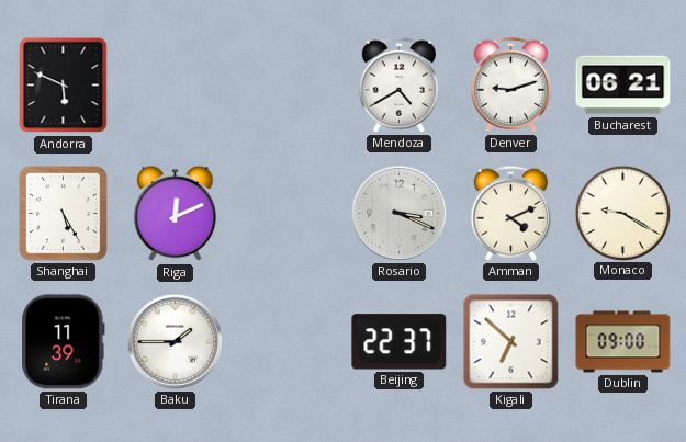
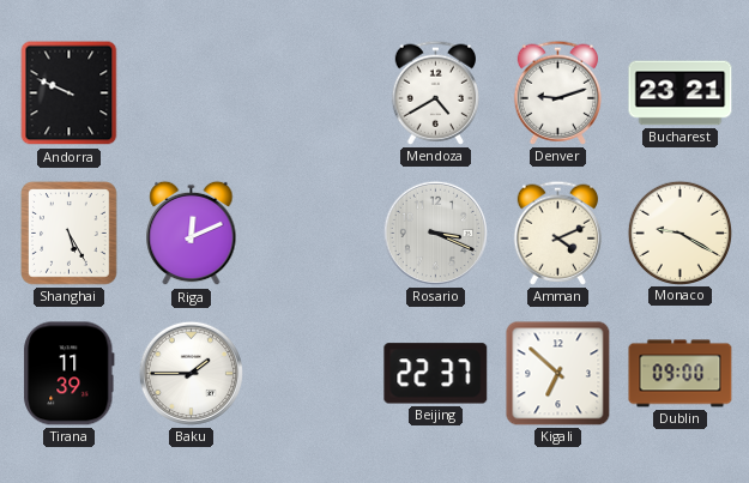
Andorra: 5:49 -> 9:49
Bucharest: 06:21 -> 23:21
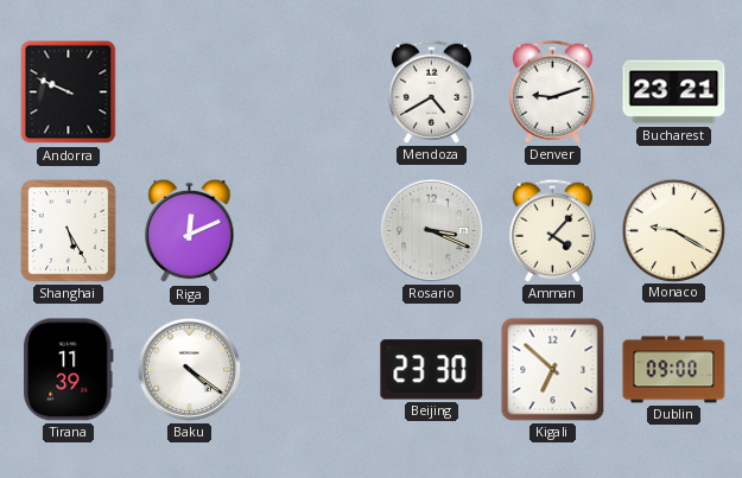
Amman: 4:11 -> 4:07
Baku: 1:45 -> 4:21
Beijing: 22:37 -> 23:30
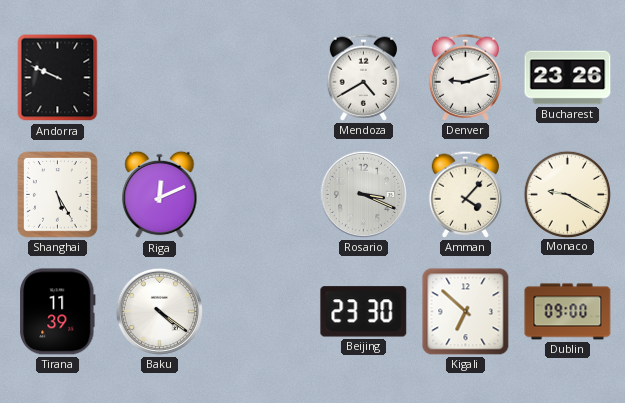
Bucharest: 23:21 -> 23:26
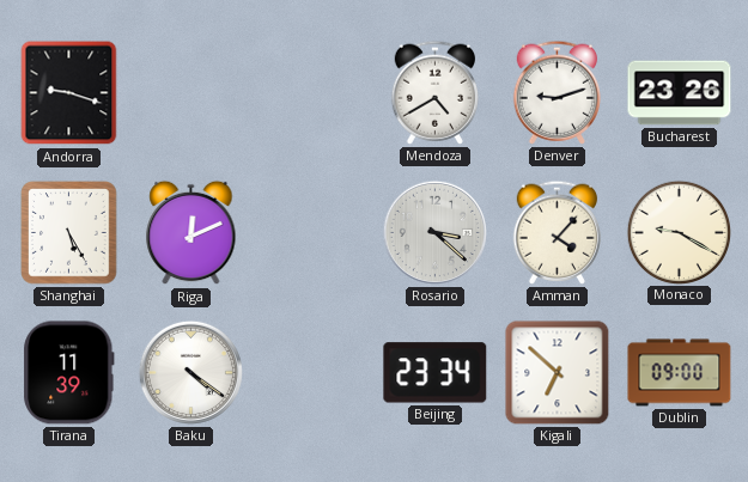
Andorra: 9:49 -> 9:18
Rosario: 3:19 -> 3:22
Beijing: 23:30 -> 23:34
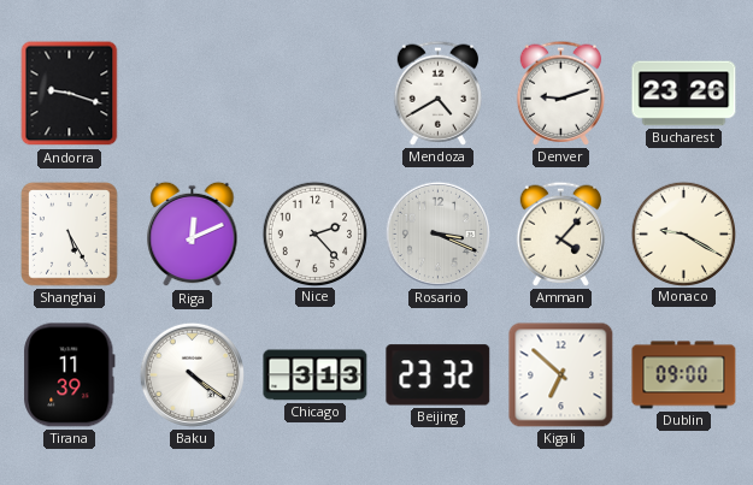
Nice: none -> 2:23
Rosario: 3:22 -> 3:19
Chicago: none -> 3:13
Beijing: 23:34 -> 23:32
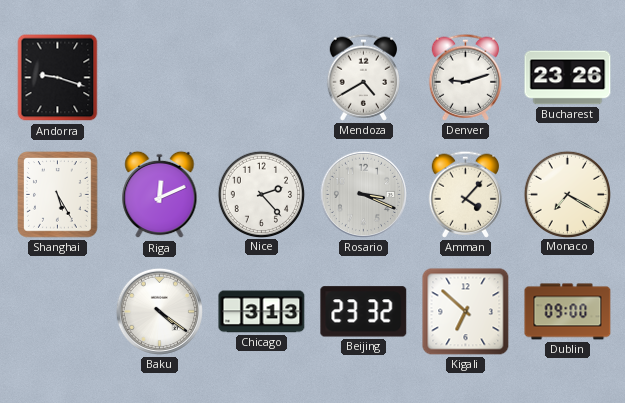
Monaco: 9:20 -> 7:20
Tirana: 11:39 -> none
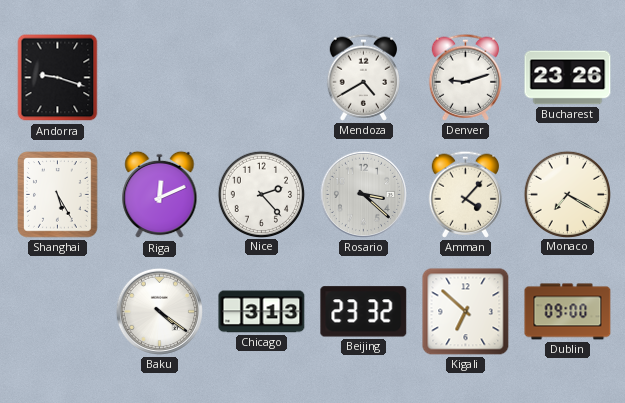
Rosario: 3:19 -> 3:22
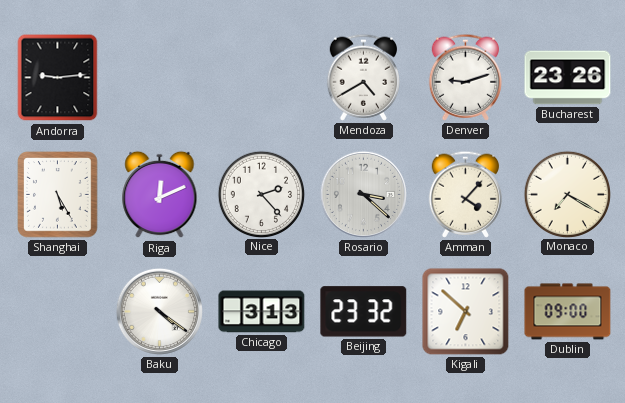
Andorra: 9:18 -> 9:14
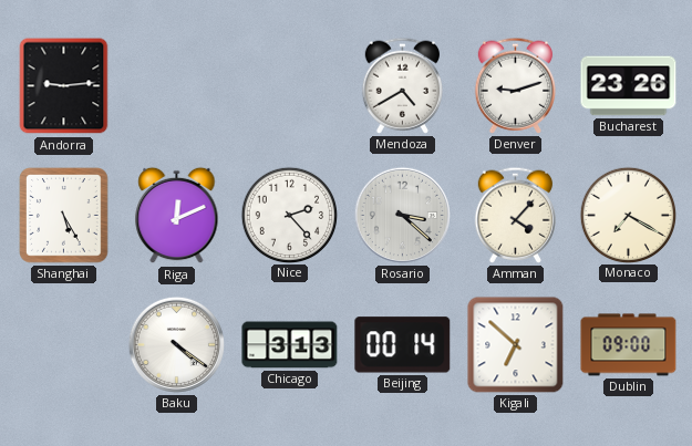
Beijing: 23:32 -> 00:14
